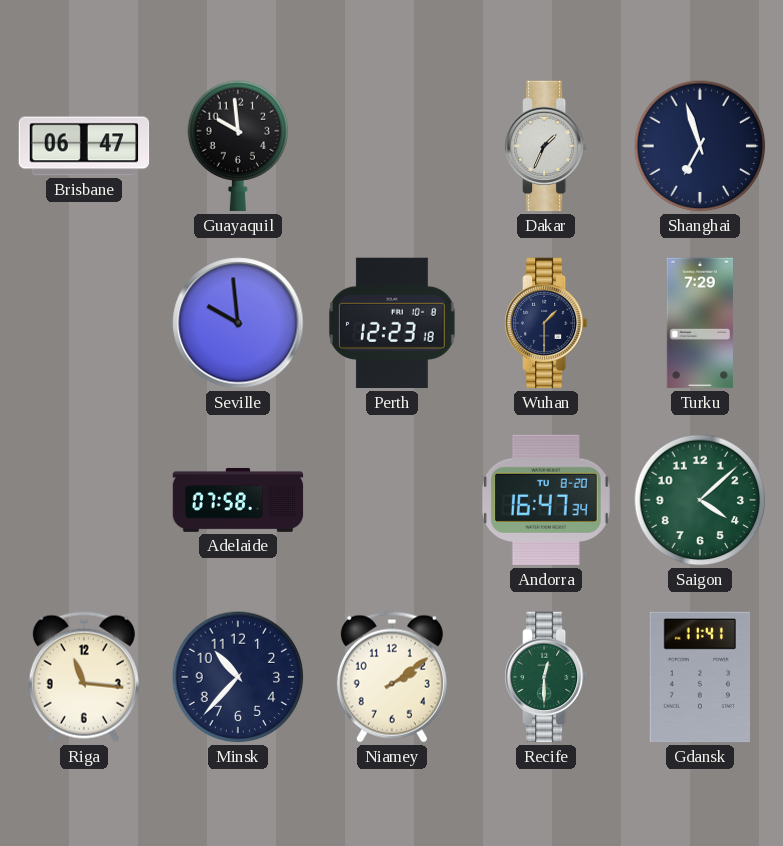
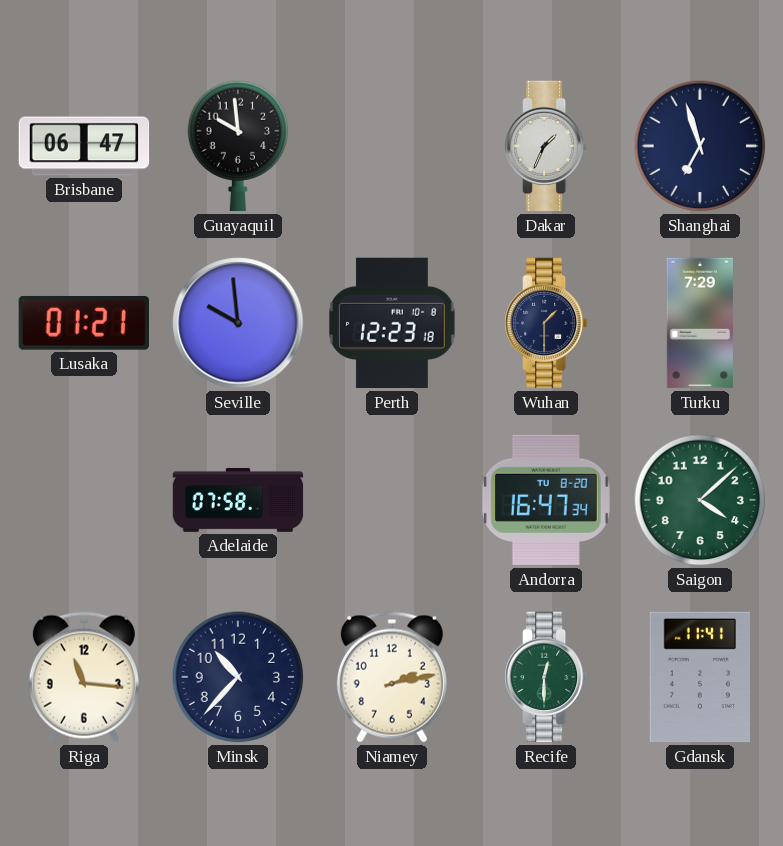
Lusaka: none -> 01:21
Niamey: 2:09 -> 2:13
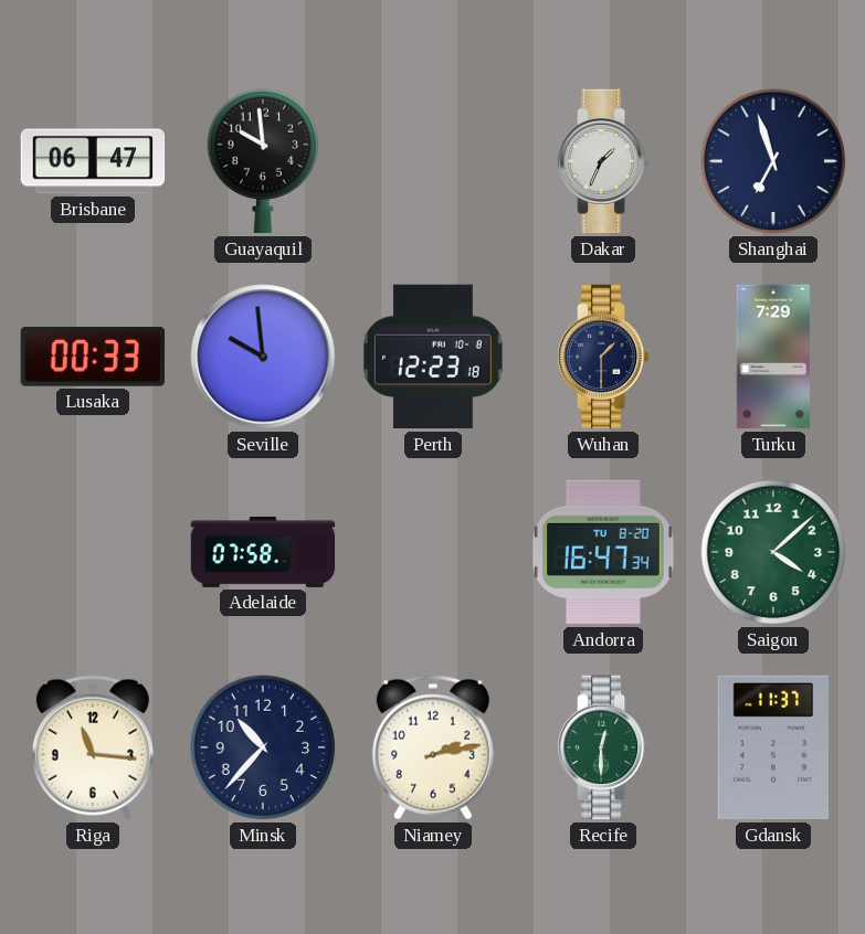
Lusaka: 01:21 -> 00:33
Gdansk: 11:41 -> 11:37
